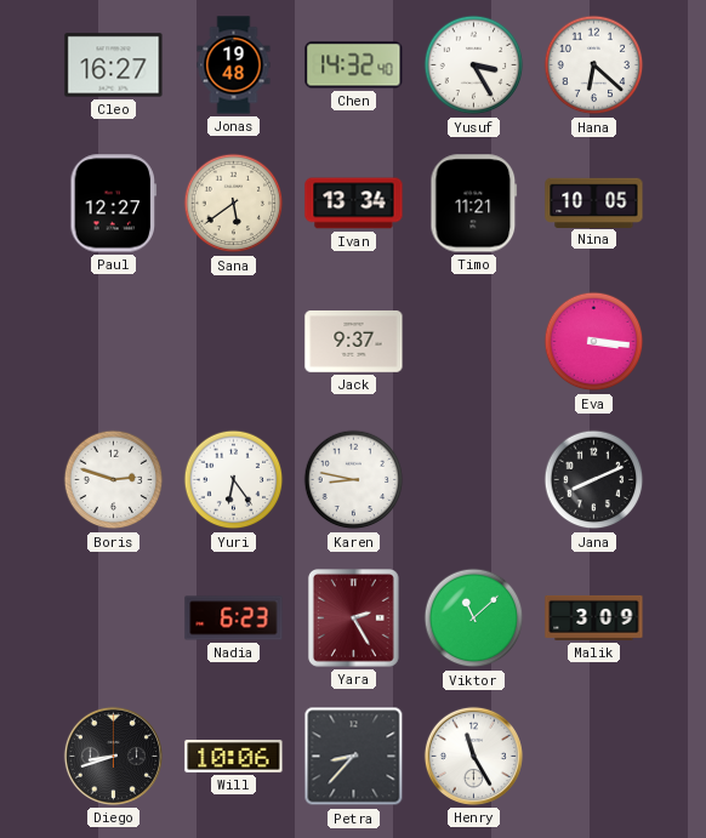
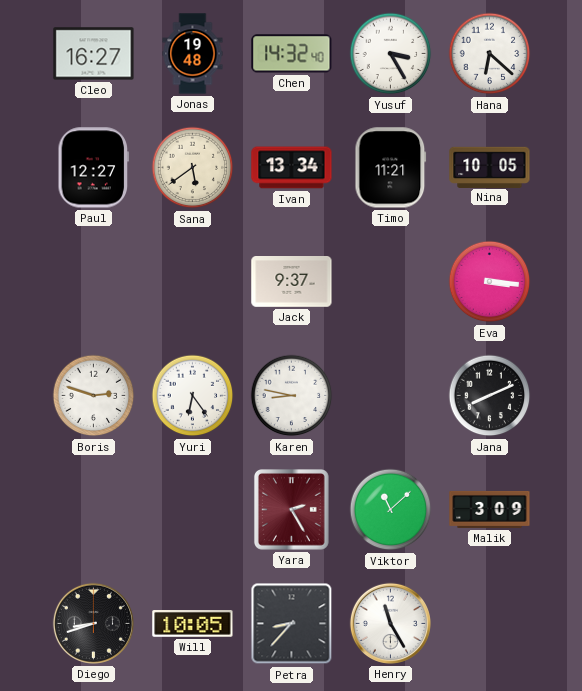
Nadia: 6:23 -> none
Will: 10:06 -> 10:05
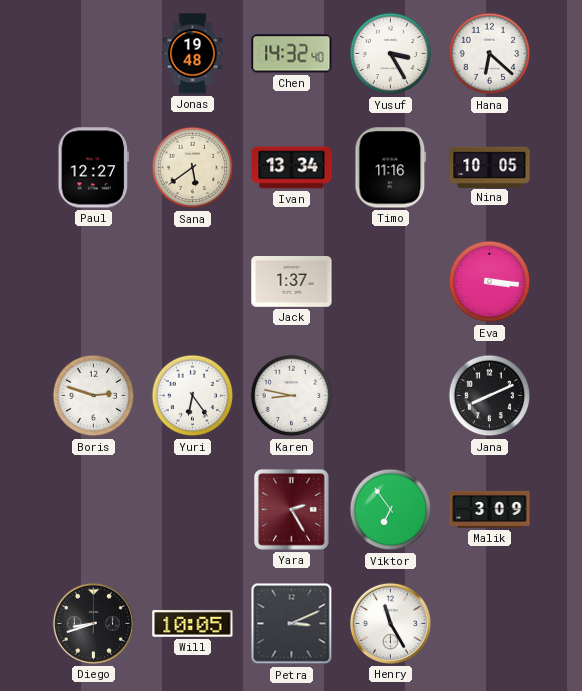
Cleo: 16:27 -> none
Timo: 11:21 -> 11:16
Jack: 9:37 -> 1:37
Viktor: 11:08 -> 6:54
Petra: 8:37 -> 3:11
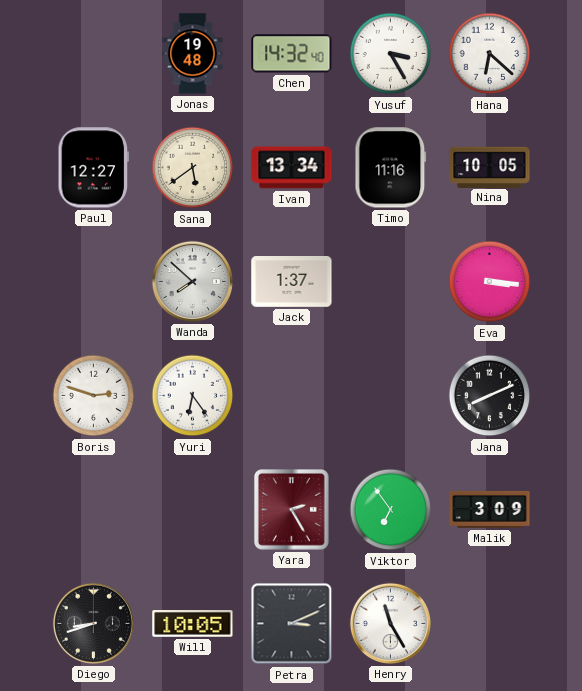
Wanda: none -> 7:52
Karen: 8:47 -> none
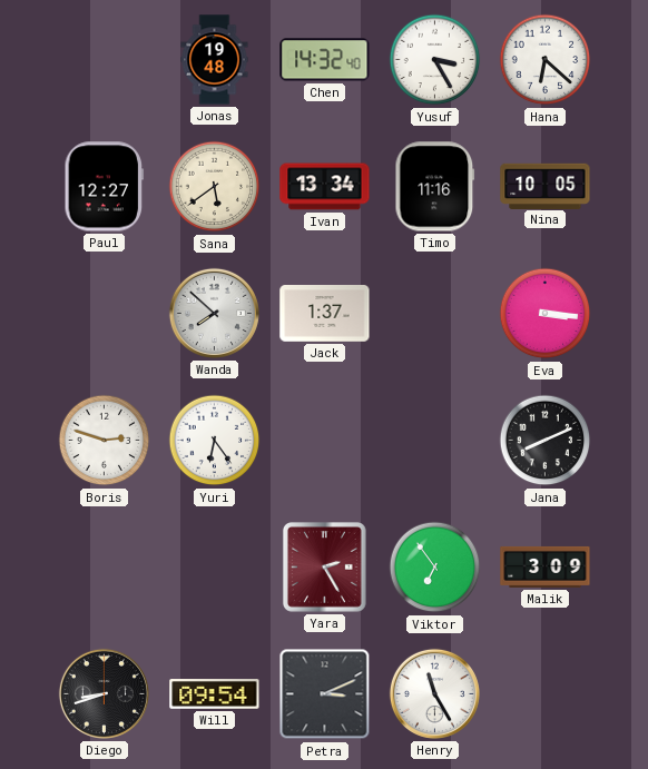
Will: 10:05 -> 09:54
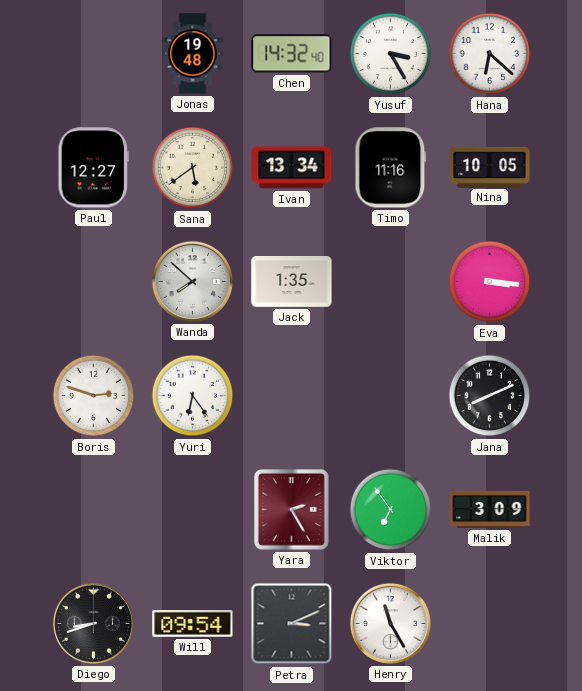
Jack: 1:37 -> 1:35
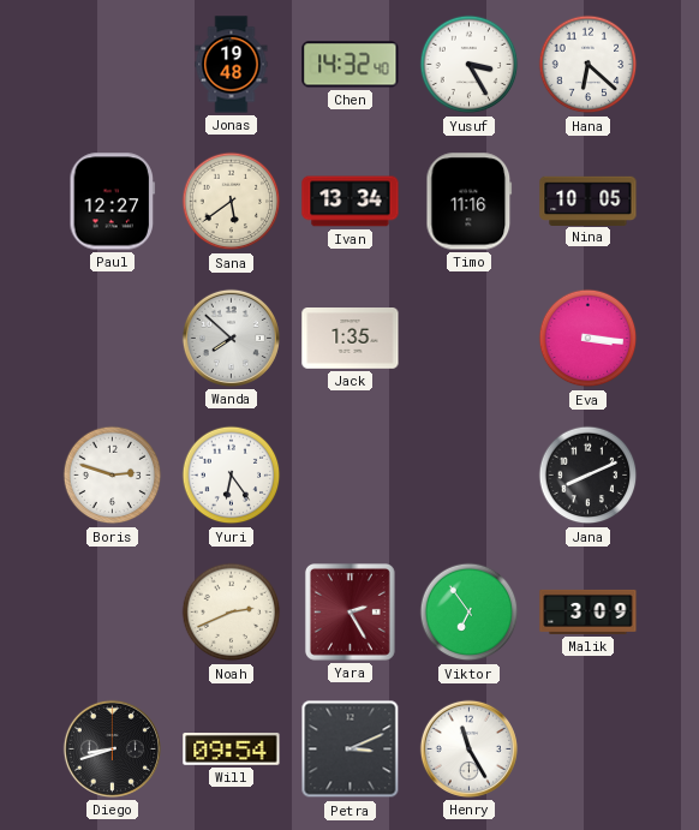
Noah: none -> 2:41
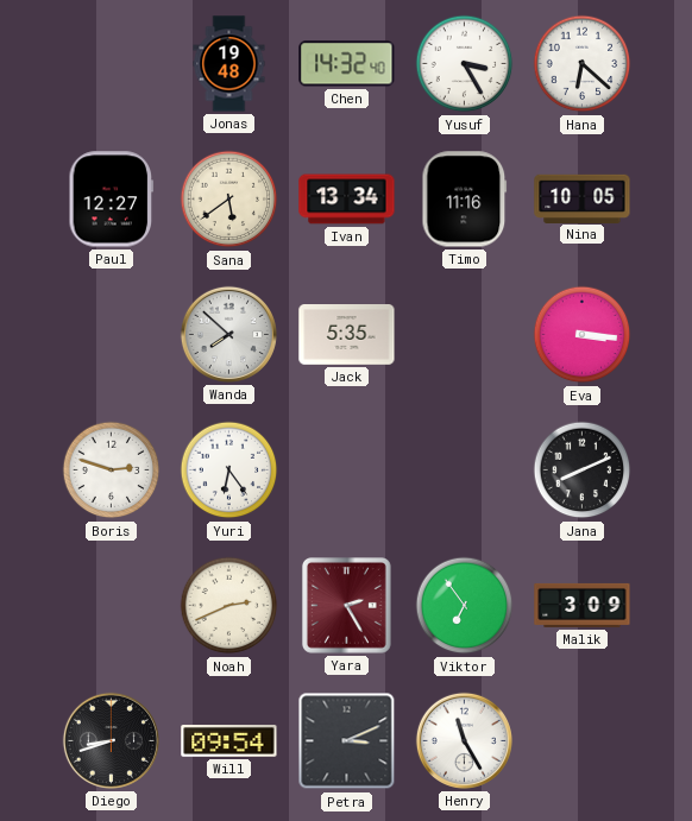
Jack: 1:35 -> 5:35
